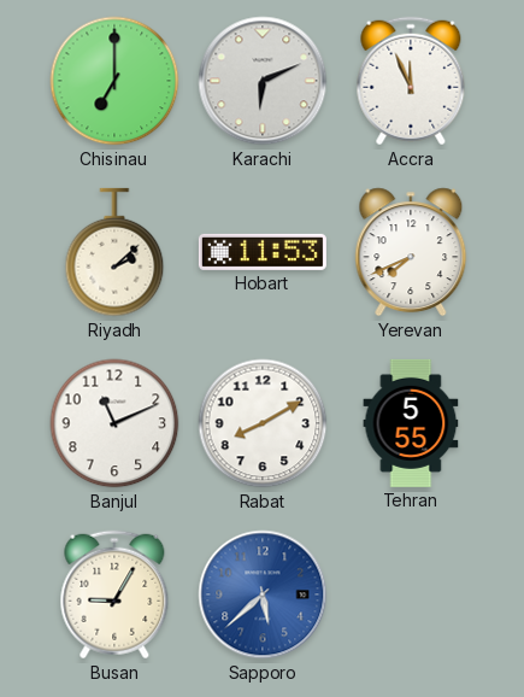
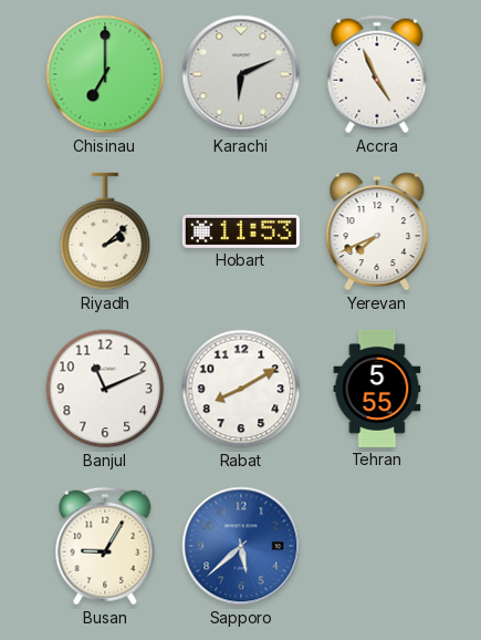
Accra: 11:56 -> 4:56
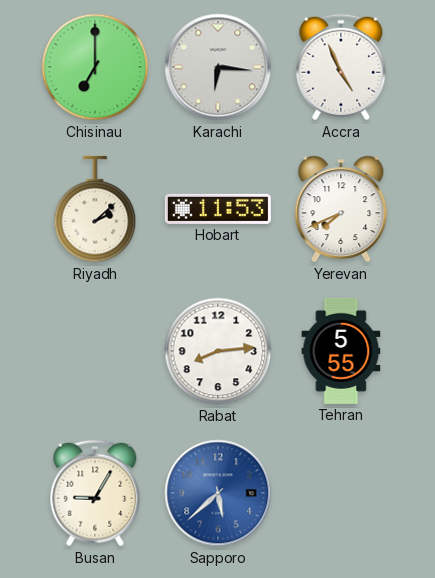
Karachi: 6:11 -> 6:16
Banjul: 11:11 -> none
Rabat: 8:10 -> 8:14
